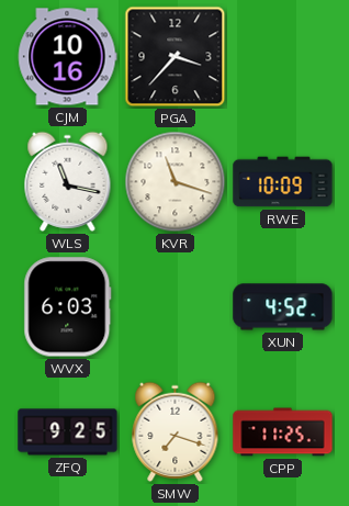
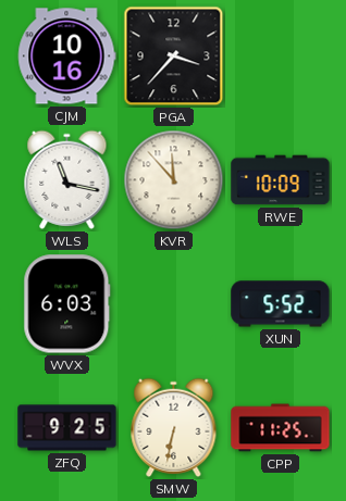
KVR: 11:18 -> 11:53
XUN: 4:52 -> 5:52
SMW: 7:18 -> 6:32
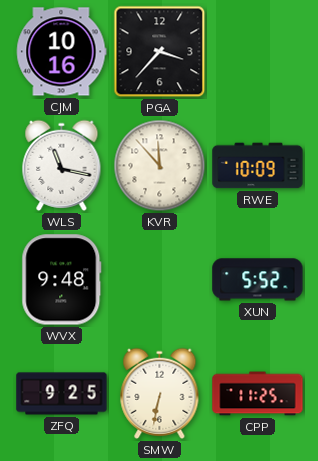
WVX: 6:03 -> 9:48
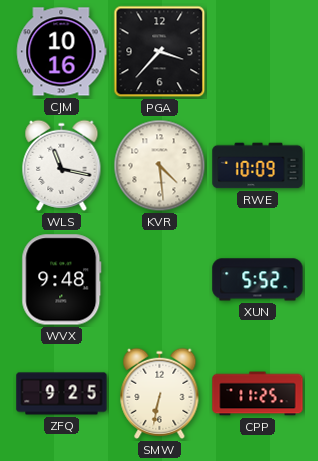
KVR: 11:53 -> 4:29
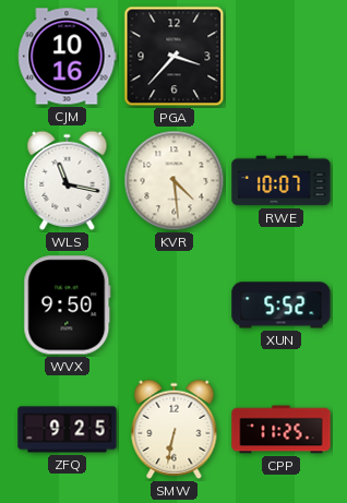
RWE: 10:09 -> 10:07
WVX: 9:48 -> 9:50
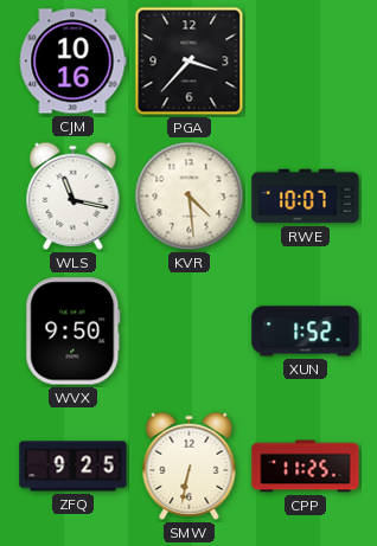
XUN: 5:52 -> 1:52
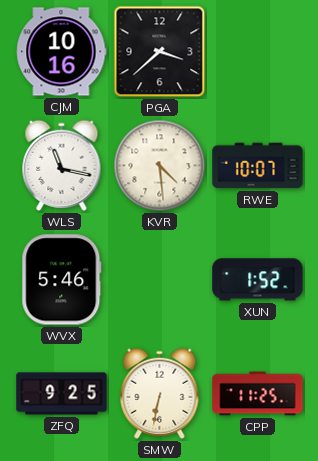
PGA: 3:37 -> 3:38
WVX: 9:50 -> 5:46
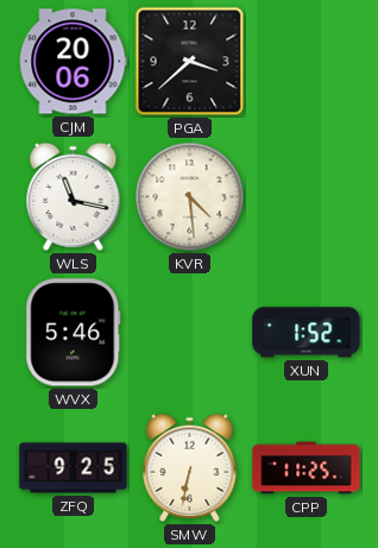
CJM: 10:16 -> 20:06
RWE: 10:07 -> none
